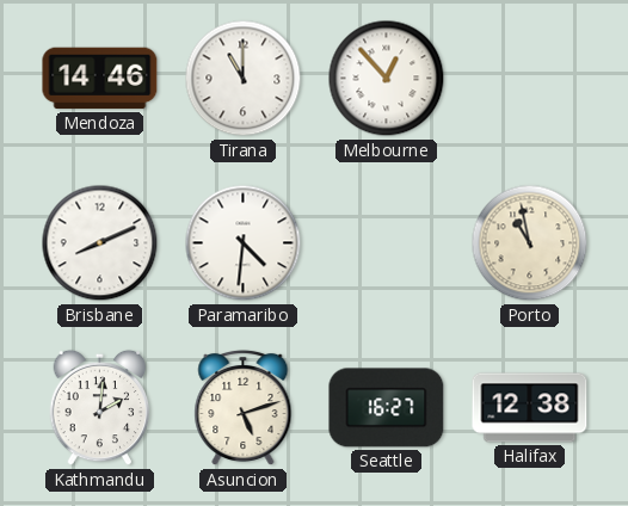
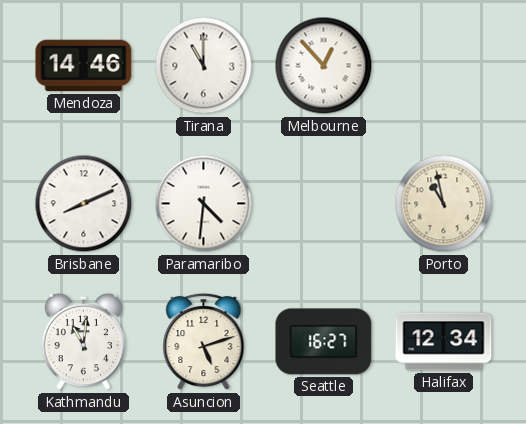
Kathmandu: 2:01 -> 11:01
Halifax: 12:38 -> 12:34
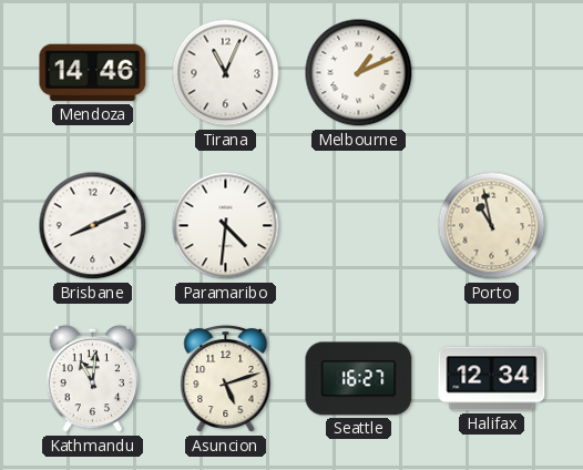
Tirana: 11:00 -> 11:04
Melbourne: 12:53 -> 1:11
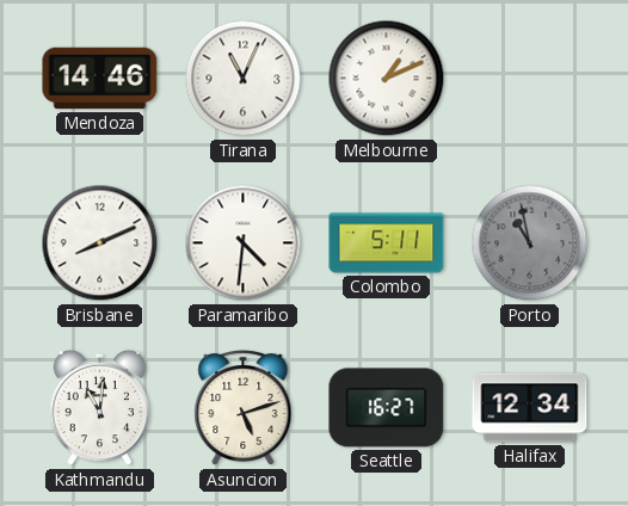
Colombo: none -> 5:11
Porto dial: cream -> grey
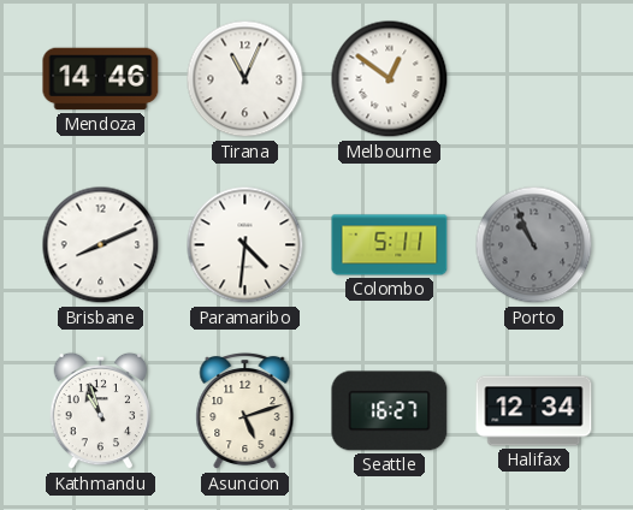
Melbourne: 1:11 -> 12:51
Porto: 10:58 -> 10:56
Kathmandu: 11:01 -> 10:57
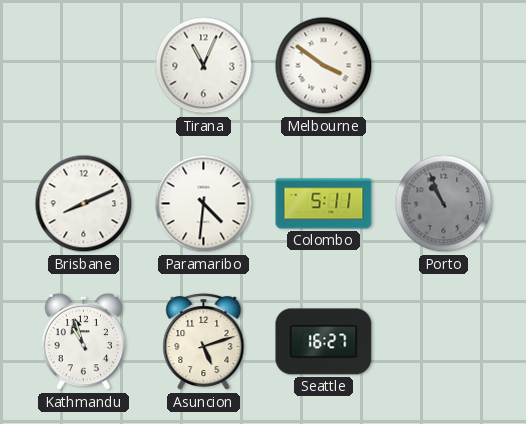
Mendoza: 14:46 -> none
Melbourne: 12:51 -> 3:51
Halifax: 12:34 -> none
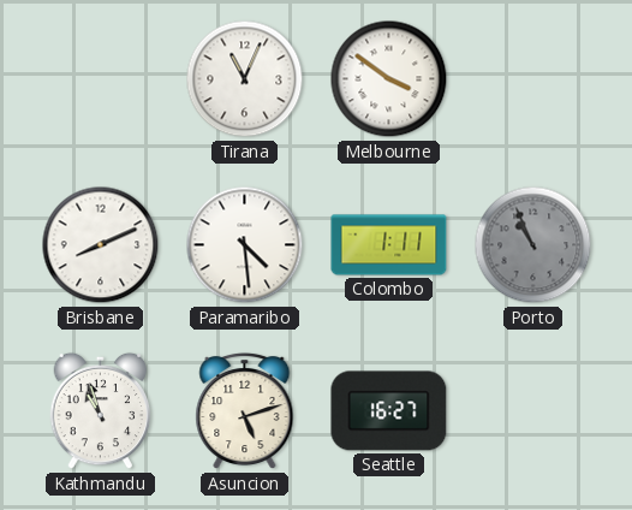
Paramaribo: 4:31 -> 4:29
Colombo: 5:11 -> 1:11
